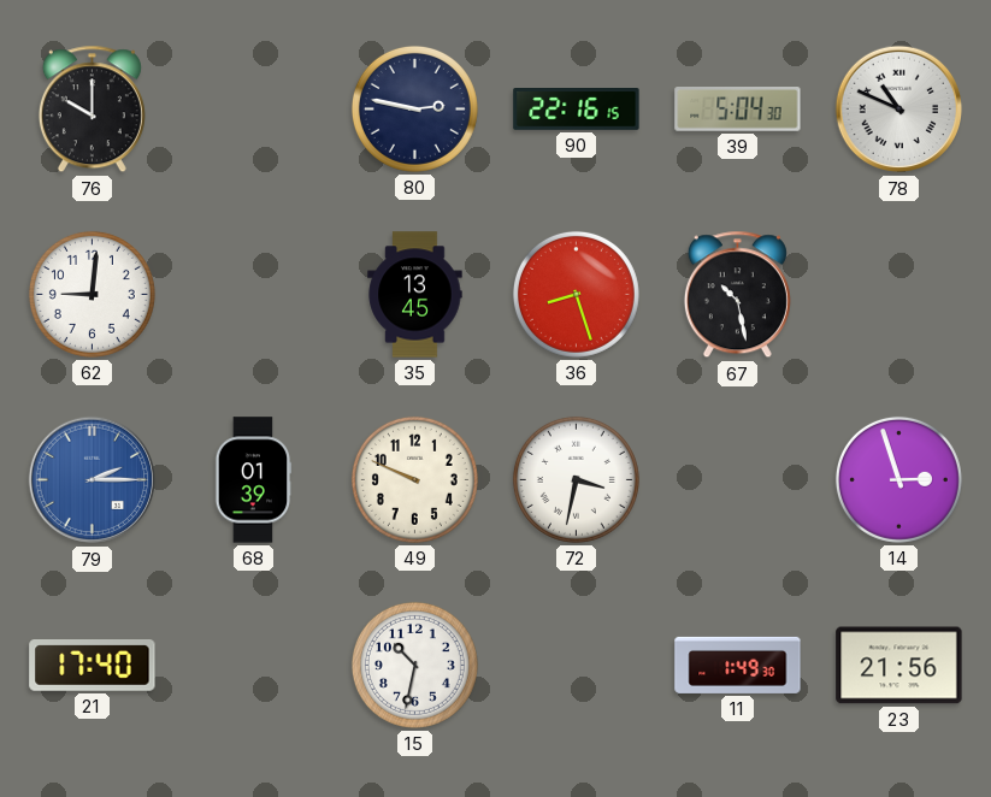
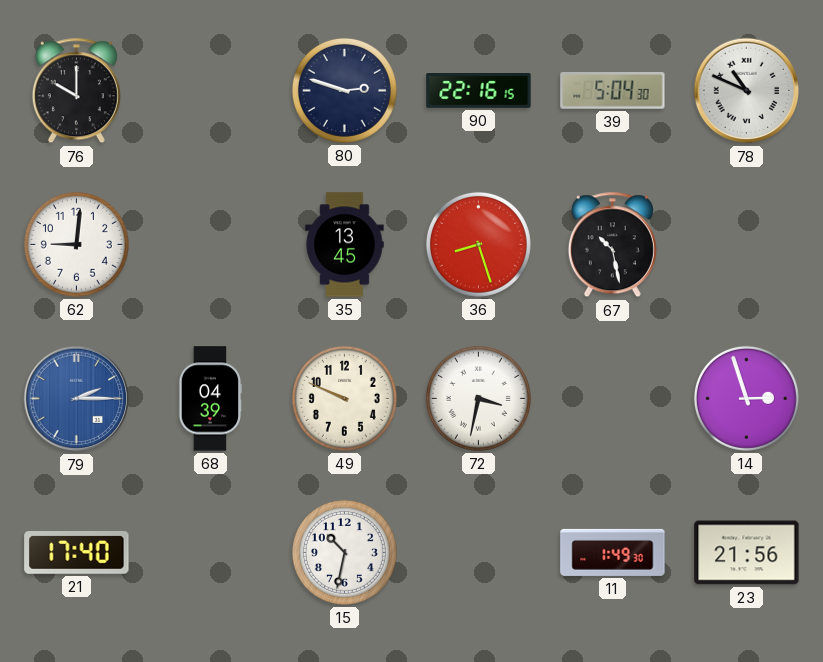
80: 2:47 -> 2:48
68: 01:39 -> 04:39
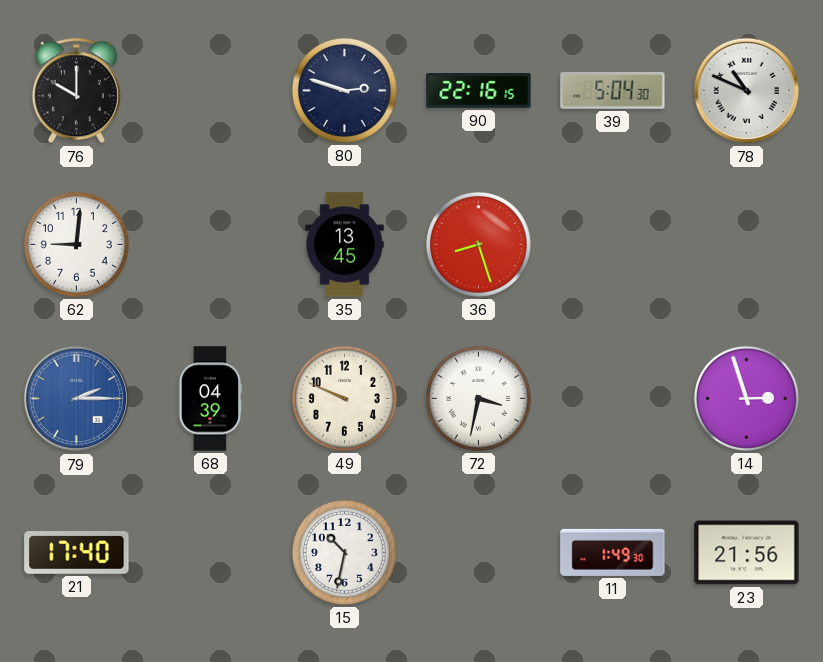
67: 10:28 -> none
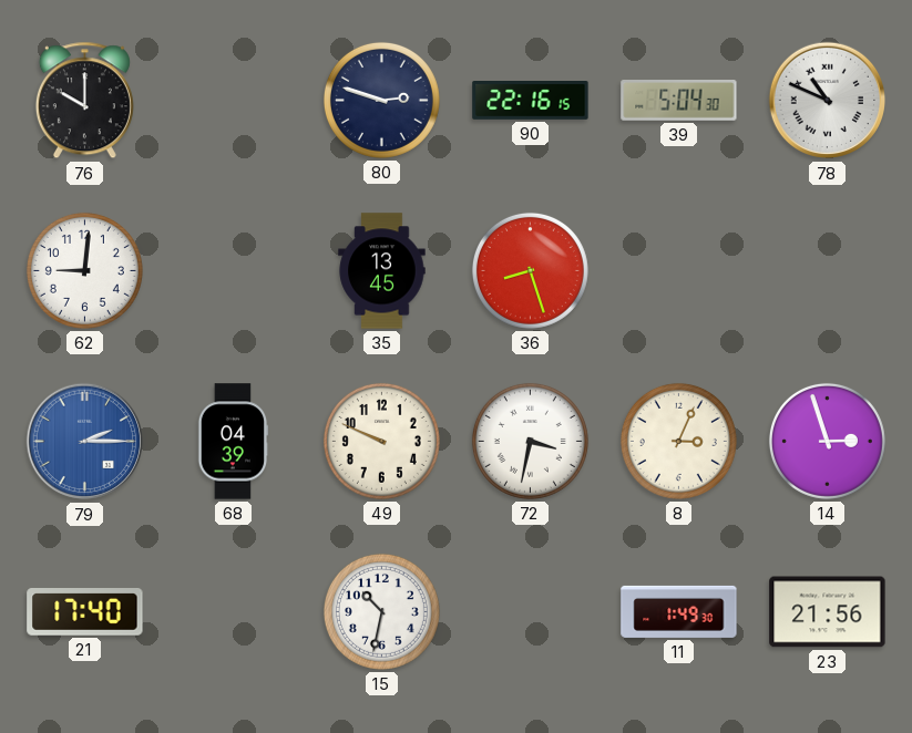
8: none -> 3:04
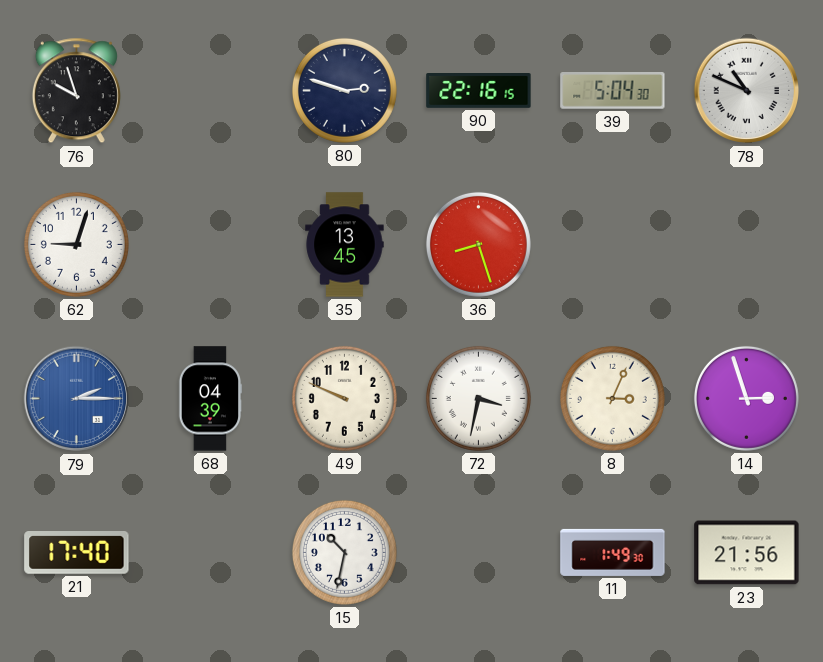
76: 10:00 -> 9:57
62: 9:01 -> 9:03
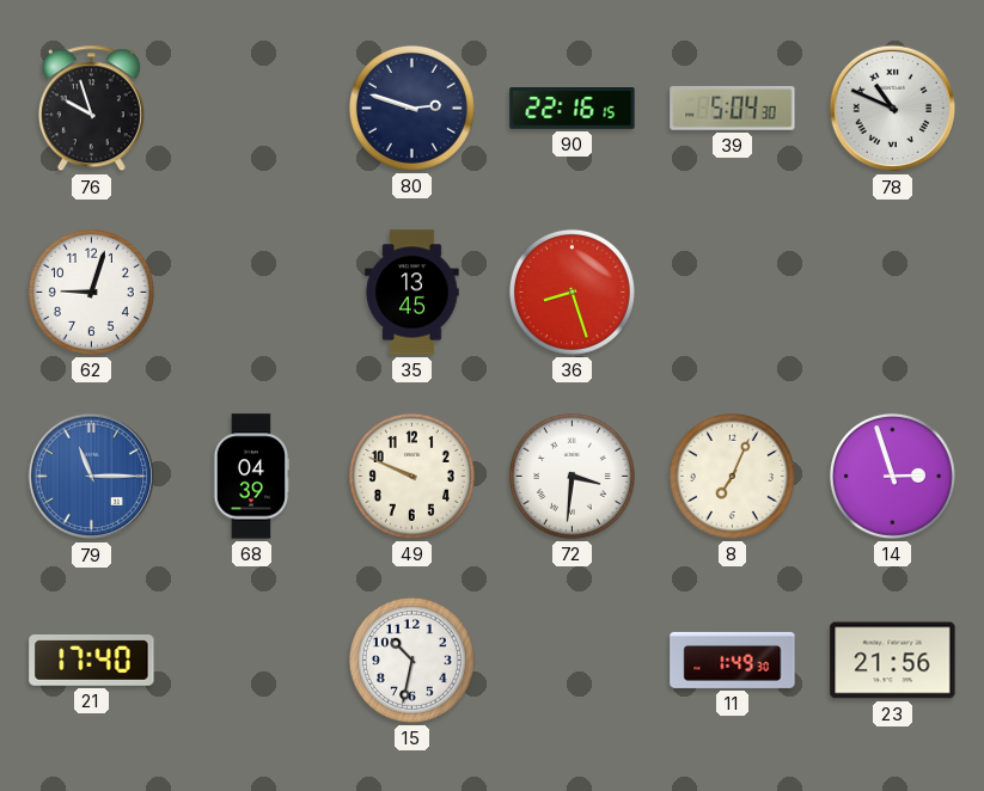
79: 2:15 -> 11:15
72: 3:32 -> 3:31
8: 3:04 -> 7:04
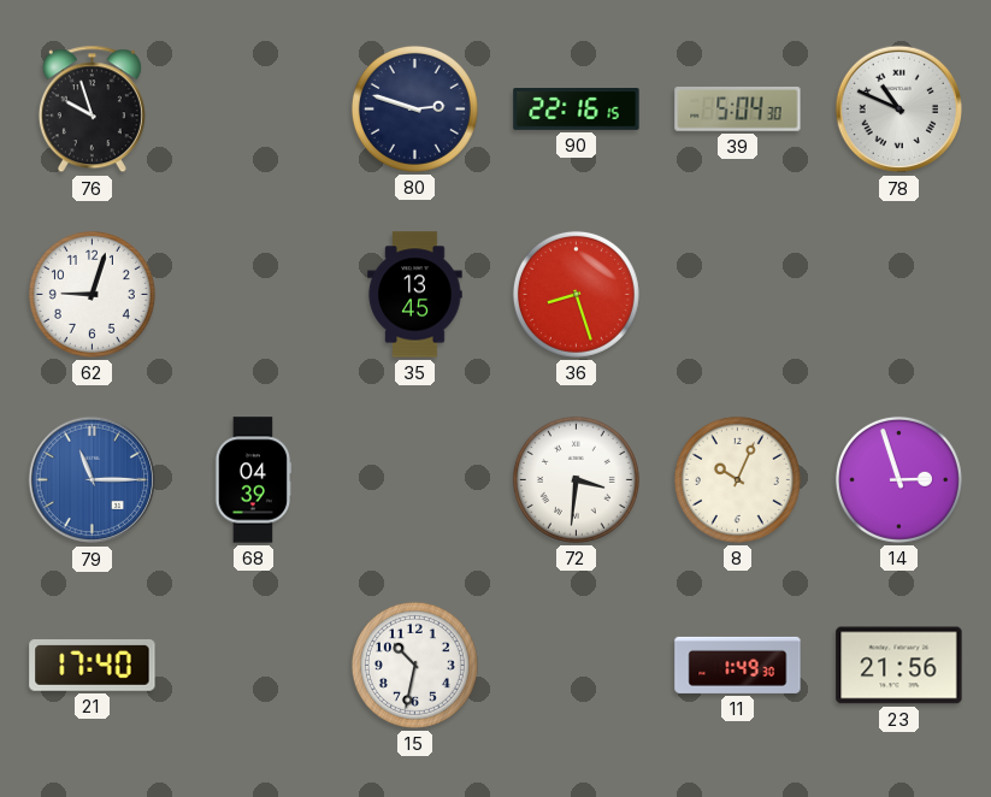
49: 9:49 -> none
8: 7:04 -> 10:04
